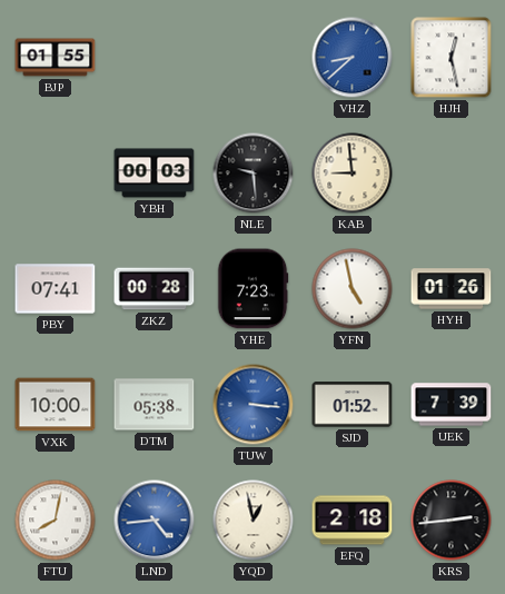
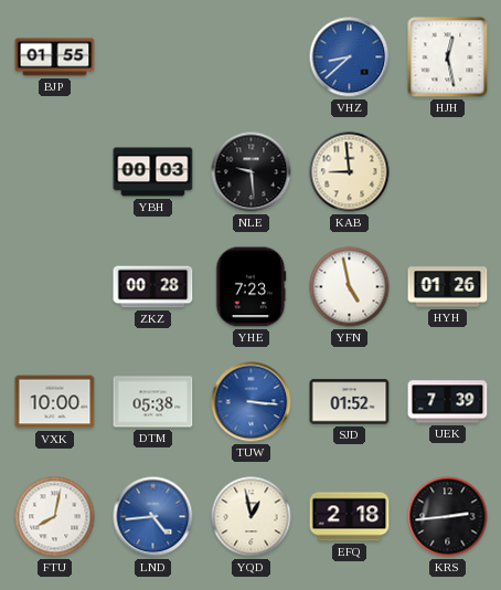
PBY: 07:41 -> none
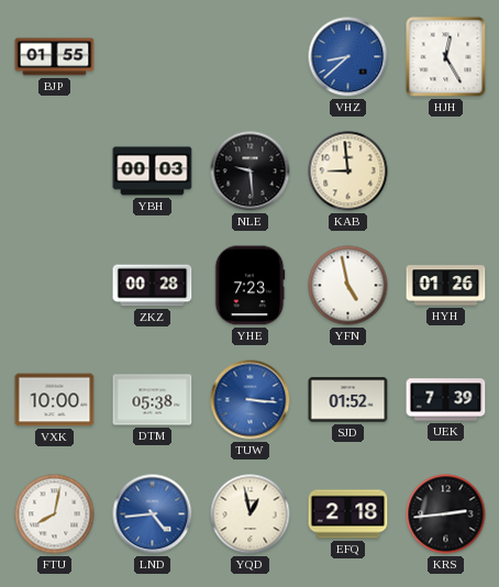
HJH: 12:28 -> 12:25
